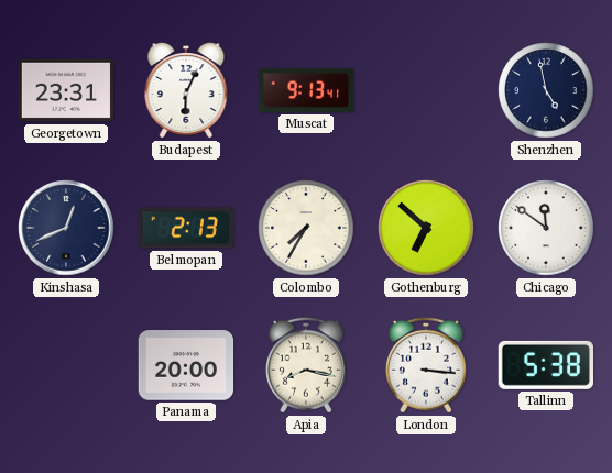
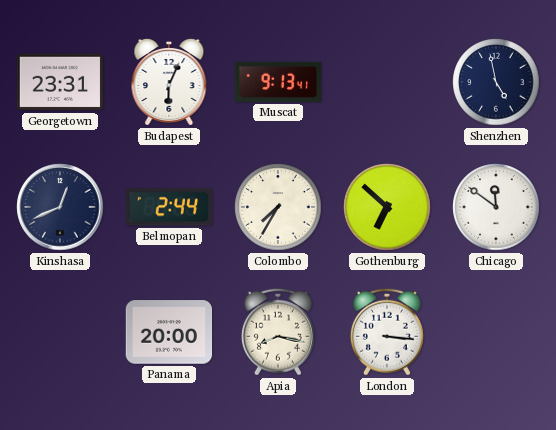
Belmopan: 2:13 -> 2:44
Tallinn: 5:38 -> none
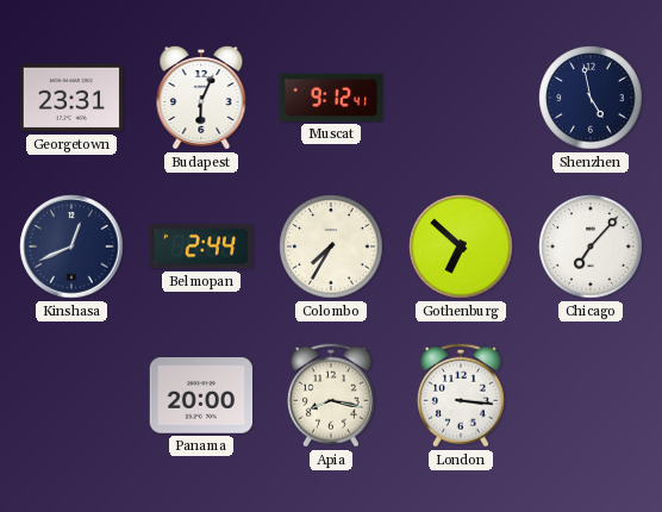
Muscat: 9:13 -> 9:12
Chicago: 11:51 -> 7:07
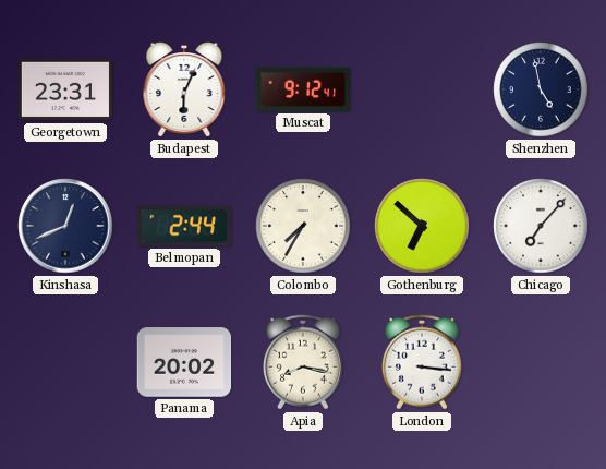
Panama: 20:00 -> 20:02
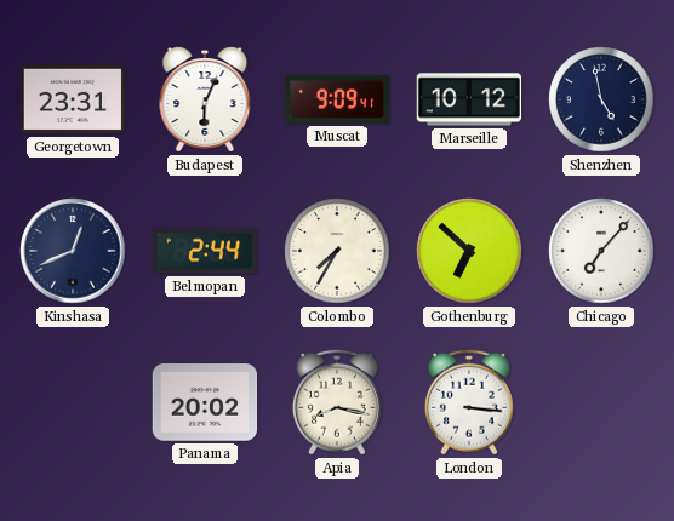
Muscat: 9:12 -> 9:09
Marseille: none -> 10:12
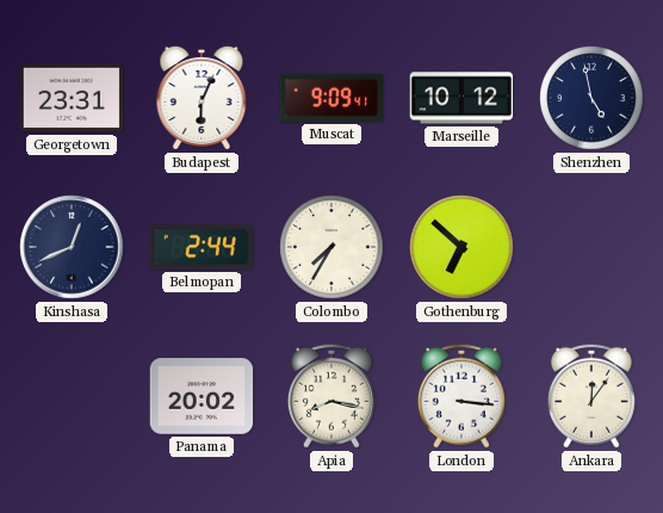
Chicago: 7:07 -> none
Ankara: none -> 12:06
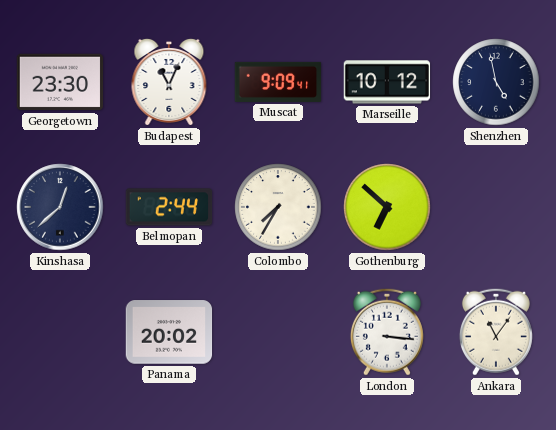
Georgetown: 23:31 -> 23:30
Budapest: 6:04 -> 11:04
Kinshasa: 12:41 -> 12:38
Apia: 8:17 -> none
Ankara: 12:06 -> 11:06
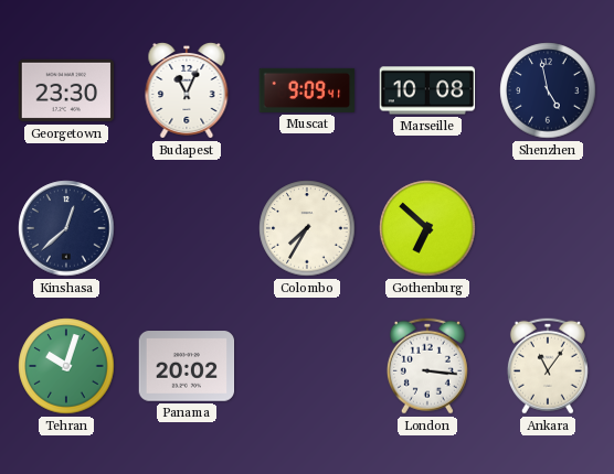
Marseille: 10:12 -> 10:08
Belmopan: 2:44 -> none
Tehran: none -> 10:03
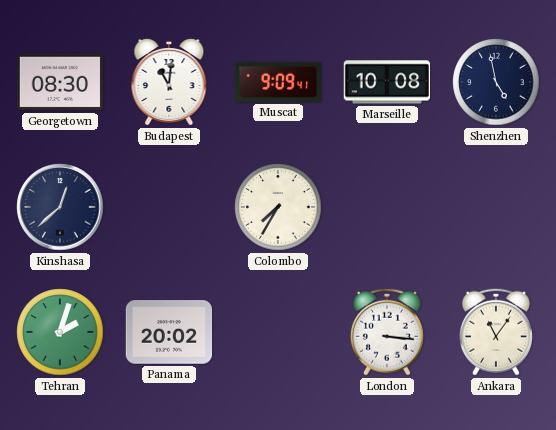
Georgetown: 23:30 -> 08:30
Budapest: 11:04 -> 11:01
Gothenburg: 6:52 -> none
Tehran: 10:03 -> 2:03
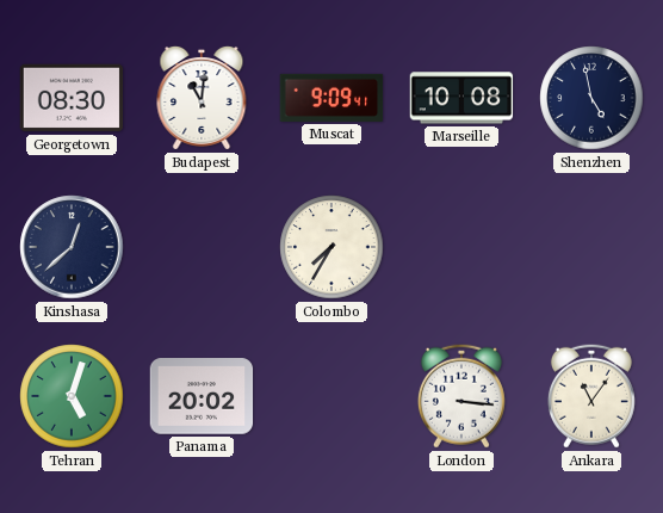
Tehran: 2:03 -> 5:03
